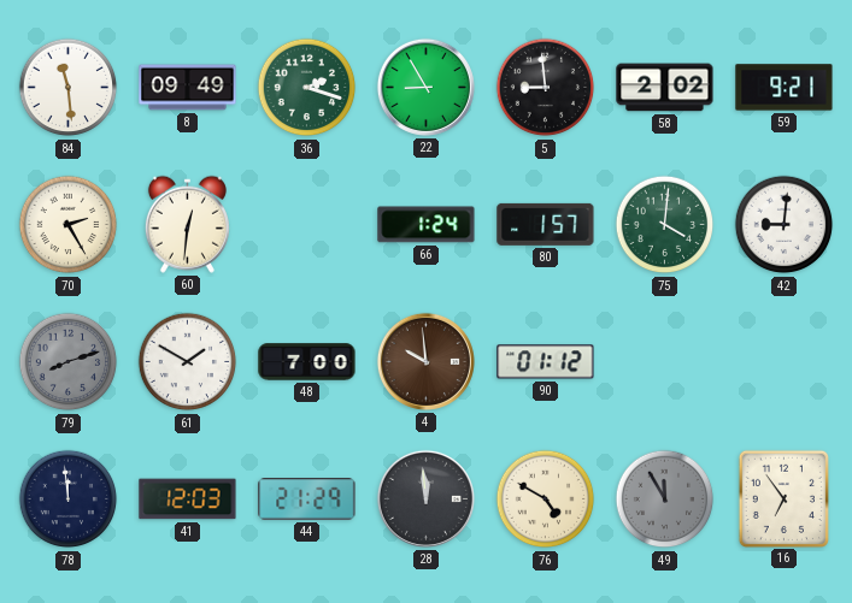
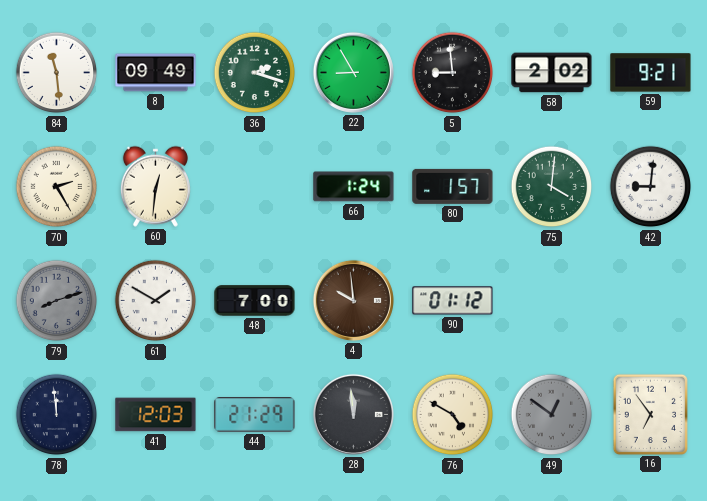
49: 11:55 -> 12:51
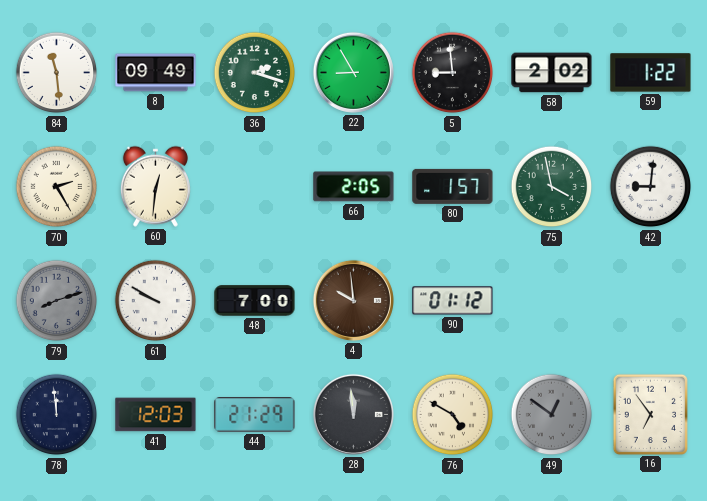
59: 9:21 -> 1:22
66: 1:24 -> 2:05
75: 4:01 -> 3:58
61: 1:50 -> 9:50
